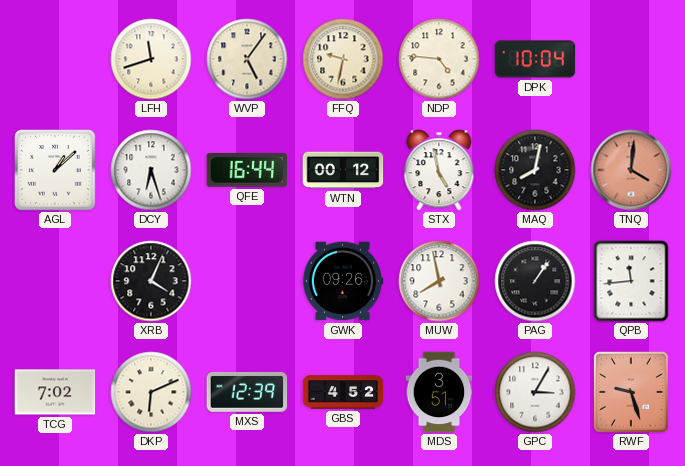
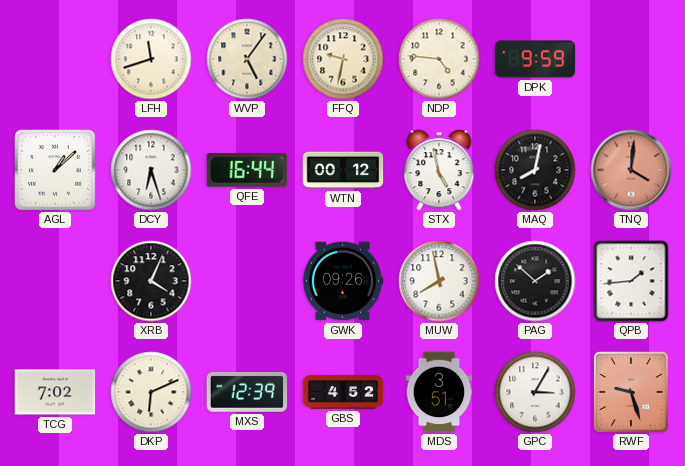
DPK: 10:04 -> 9:59
PAG: 1:06 -> 1:52
QPB: 11:44 -> 1:44
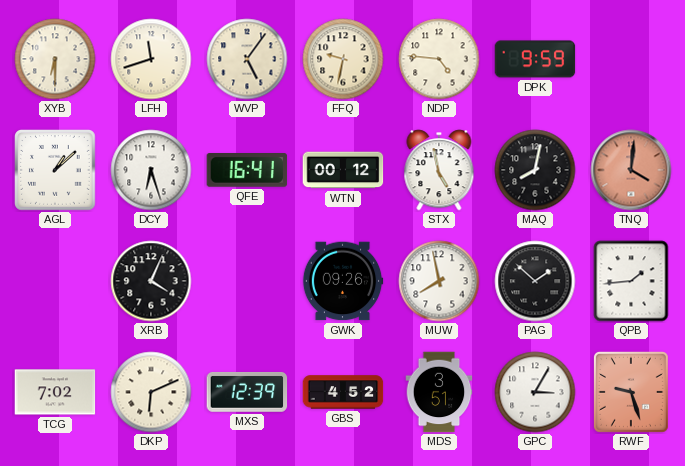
XYB: none -> 6:30
QFE: 16:44 -> 16:41
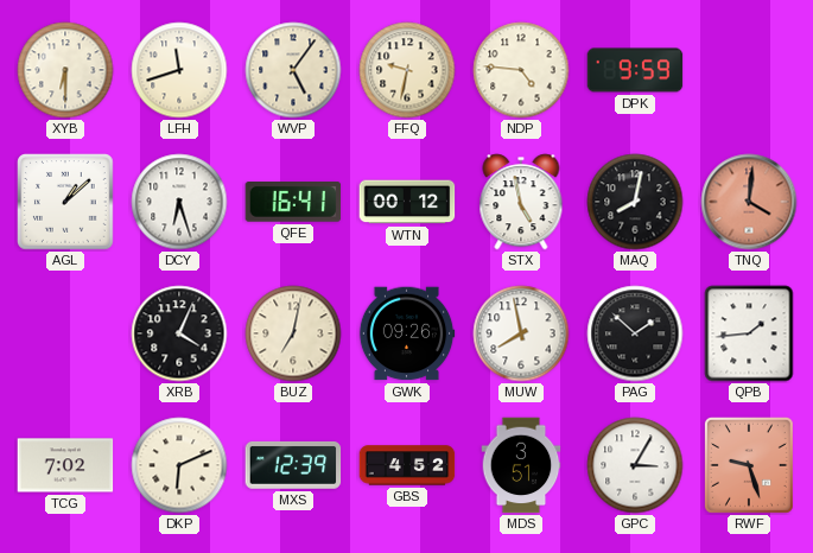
BUZ: none -> 7:02
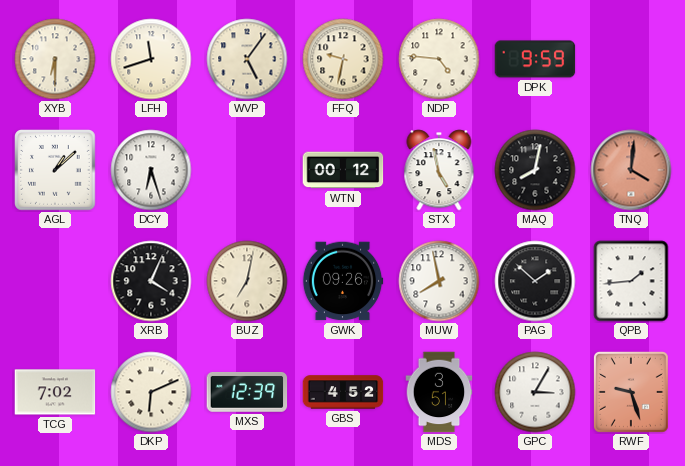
QFE: 16:41 -> none
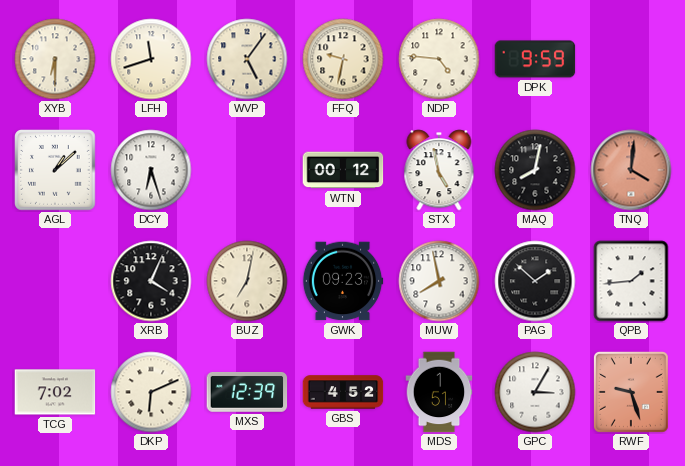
GWK: 09:26 -> 09:23
MDS: 3:51 -> 1:51
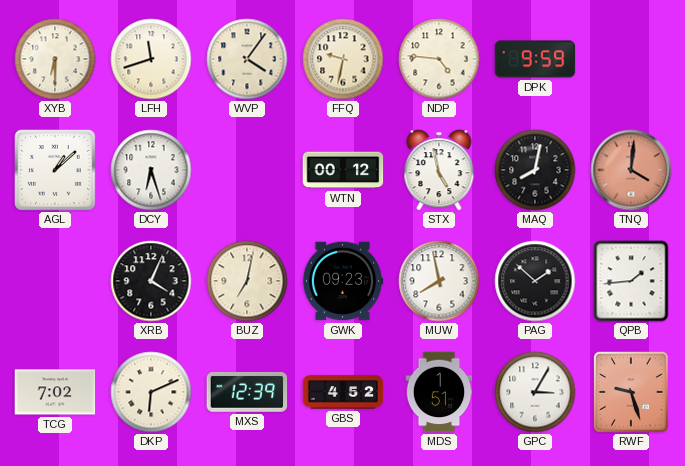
WVP: 5:06 -> 4:06
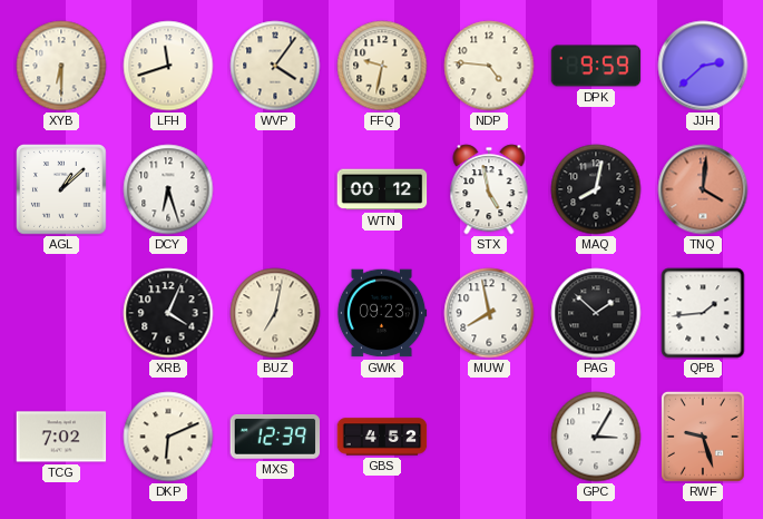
JJH: none -> 2:38
MDS: 1:51 -> none
